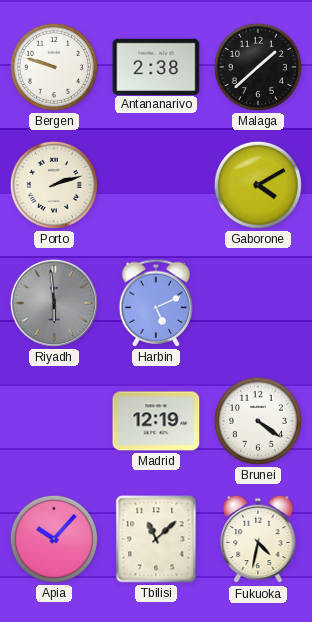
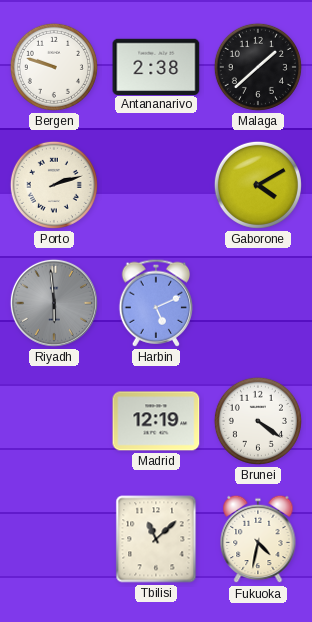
Apia: 10:07 -> none
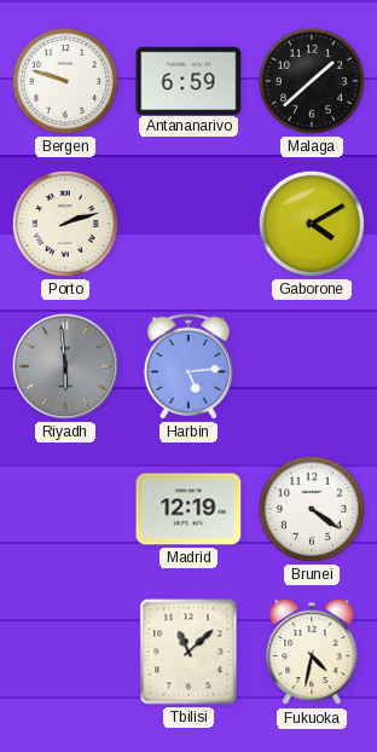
Antananarivo: 2:38 -> 6:59
Harbin: 5:11 -> 5:14
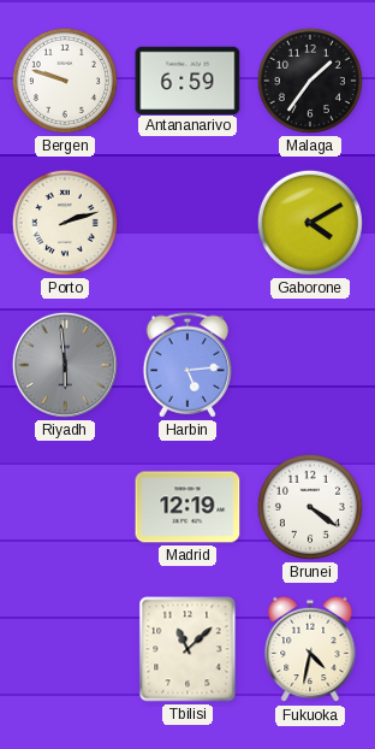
Malaga: 1:38 -> 1:36
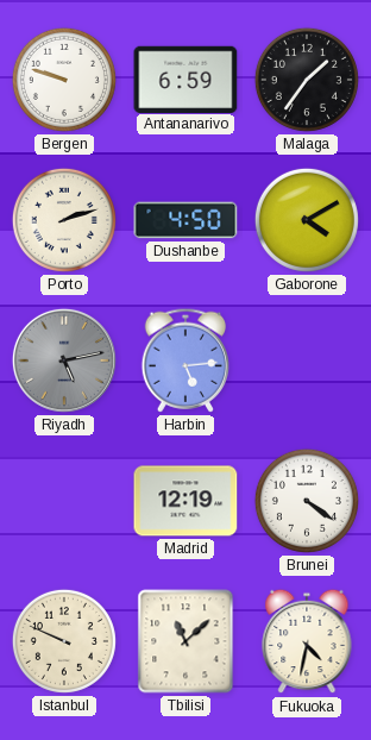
Dushanbe: none -> 4:50
Riyadh: 5:59 -> 5:13
Istanbul: none -> 9:49
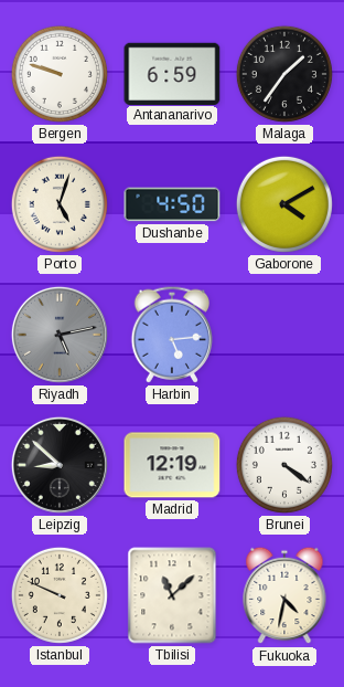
Porto: 2:12 -> 5:03
Leipzig: none -> 8:52
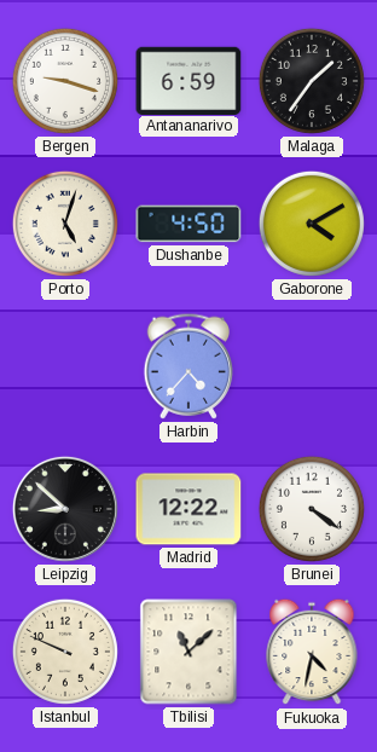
Bergen: 9:48 -> 9:18
Riyadh: 5:13 -> none
Harbin: 5:14 -> 4:37
Madrid: 12:19 -> 12:22
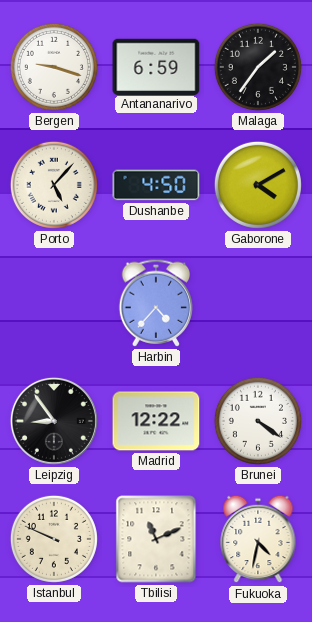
Porto: 5:03 -> 5:07
Leipzig: 8:52 -> 8:54
Tbilisi: 11:08 -> 11:11
